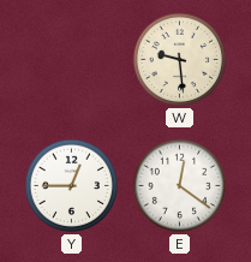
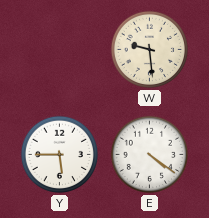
Y: 12:45 -> 5:45
E: 12:21 -> 4:21
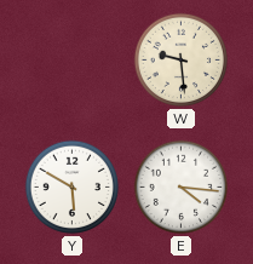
Y: 5:45 -> 5:50
E: 4:21 -> 4:16
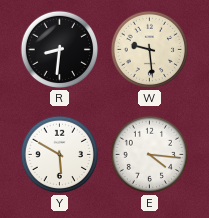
R: none -> 8:31
